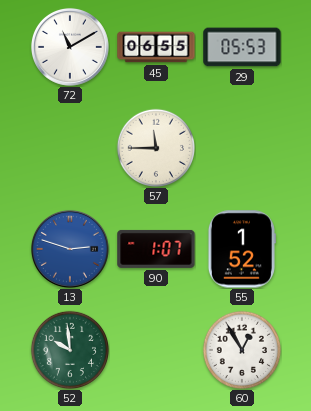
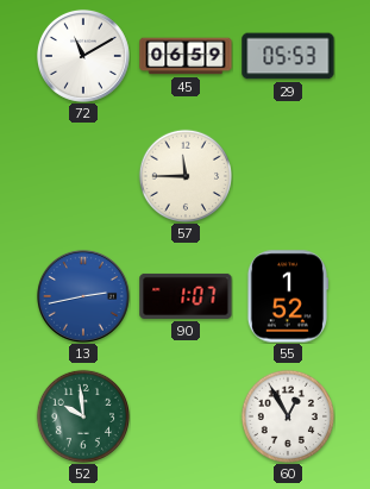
45: 06:55 -> 06:59
13: 2:48 -> 2:43
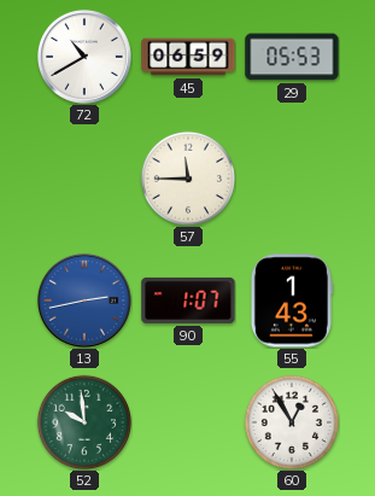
72: 11:10 -> 10:40
55: 1:52 -> 1:43
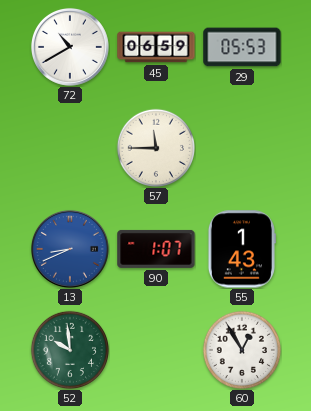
13: 2:43 -> 8:41
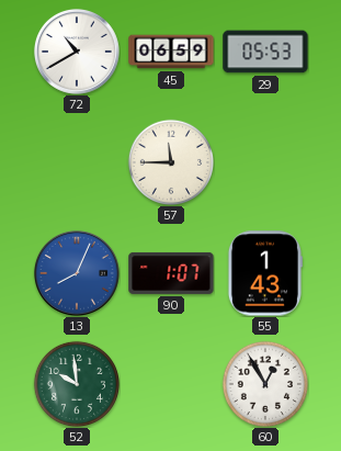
13: 8:41 -> 8:04
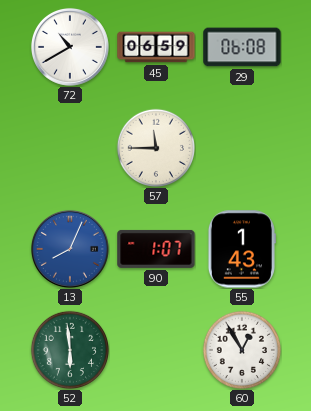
29: 05:53 -> 06:08
52: 9:59 -> 5:59
